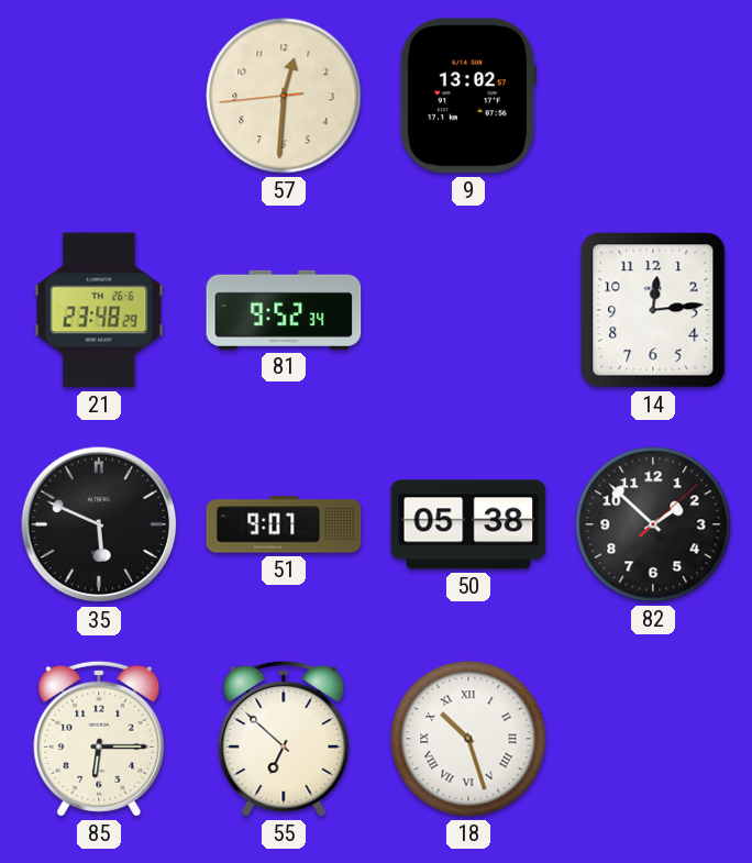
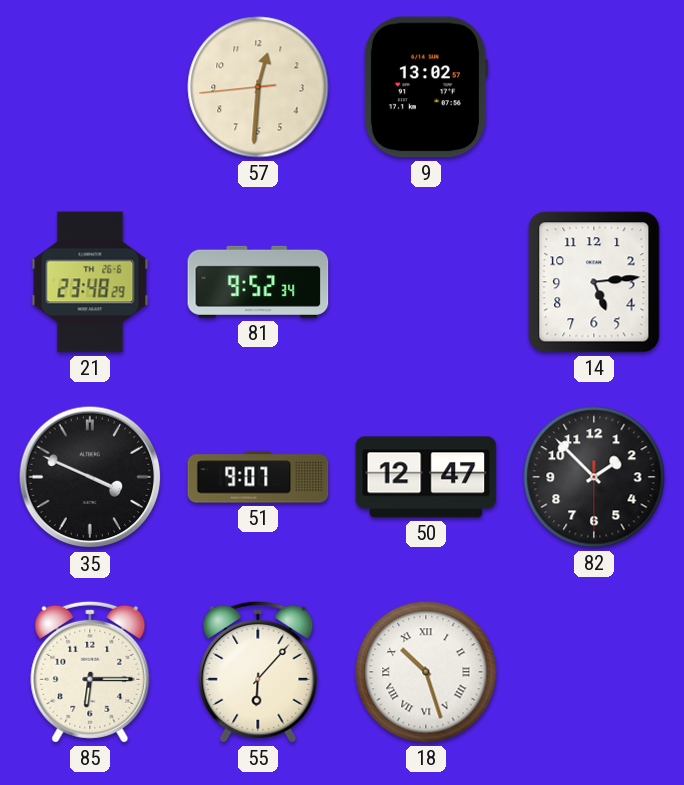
14: 12:14 -> 5:14
35: 5:49 -> 3:49
50: 05:38 -> 12:47
82: 1:52:08 -> 1:52:30
55: 6:52 -> 6:07
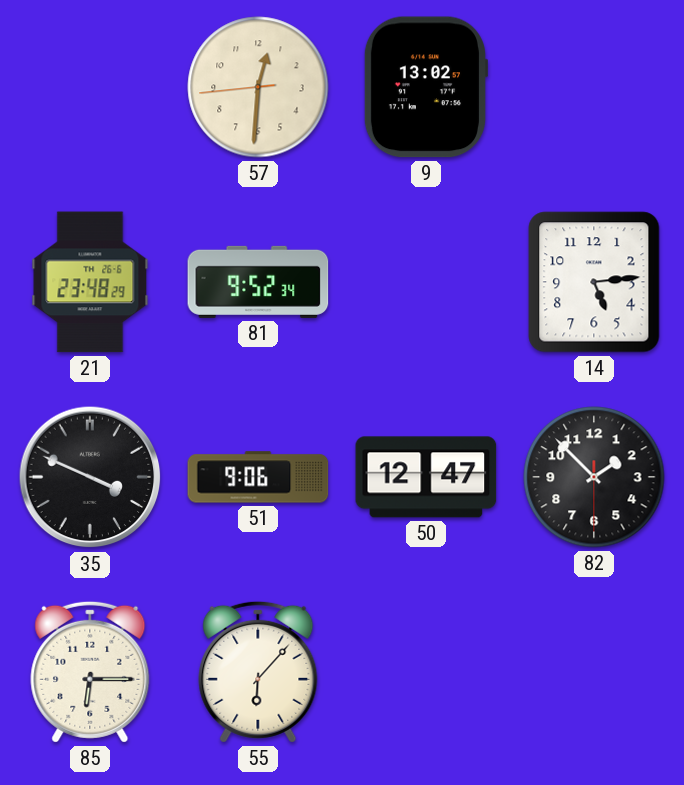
51: 9:07 -> 9:06
18: 10:27 -> none
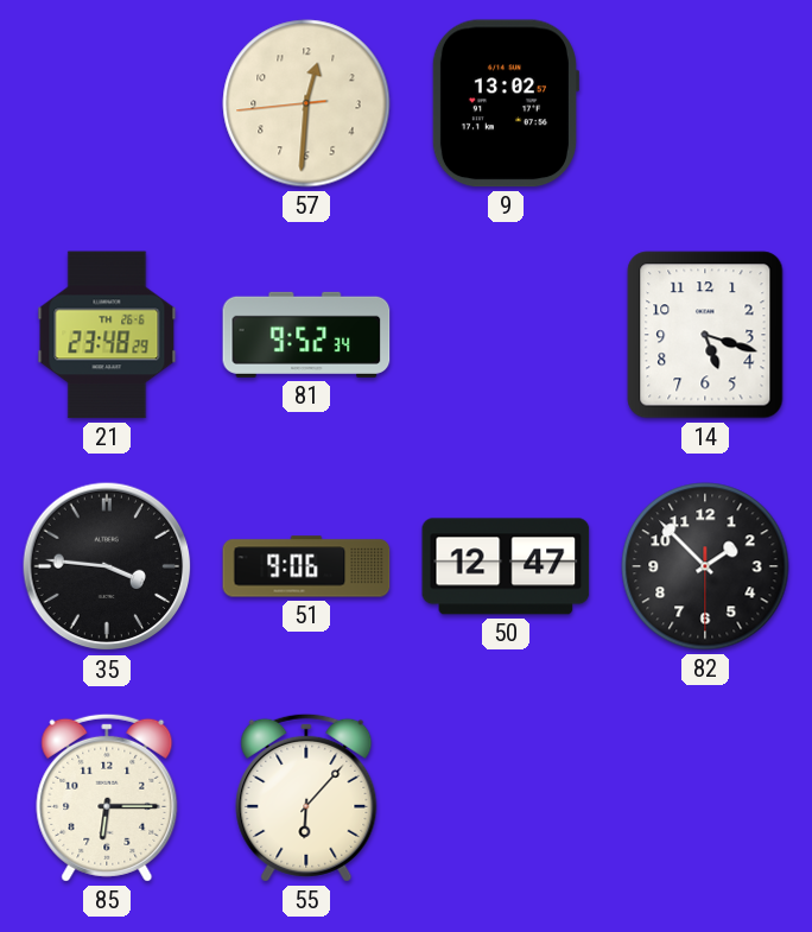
14: 5:14 -> 5:18
35: 3:49 -> 3:46
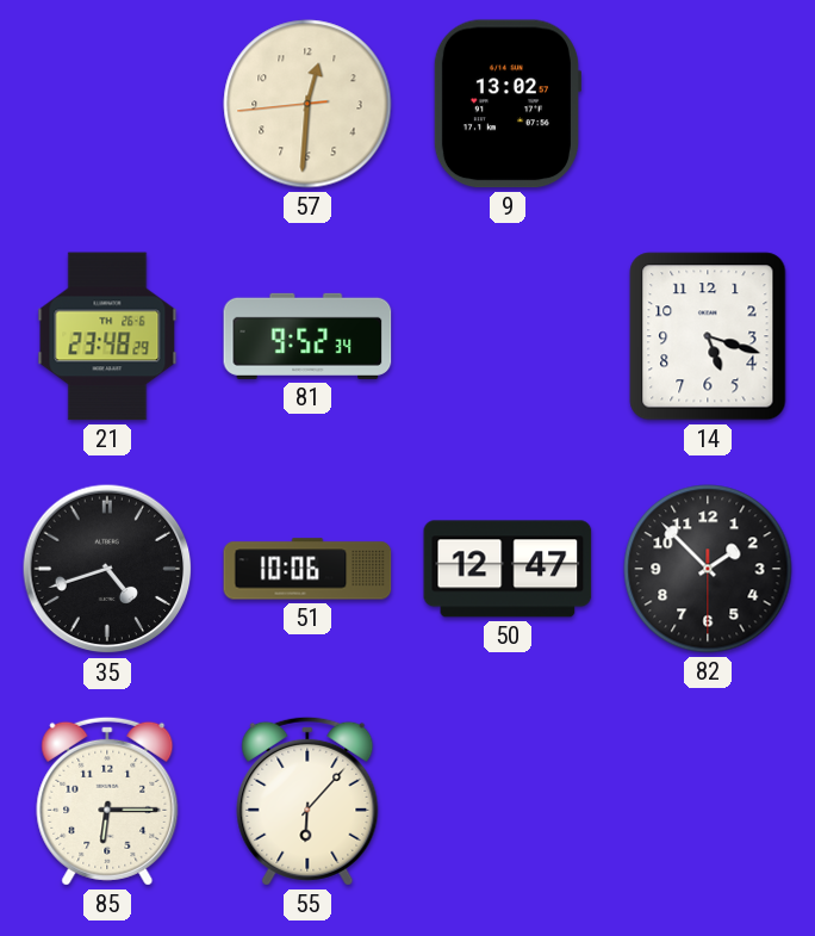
35: 3:46 -> 4:42
51: 9:06 -> 10:06
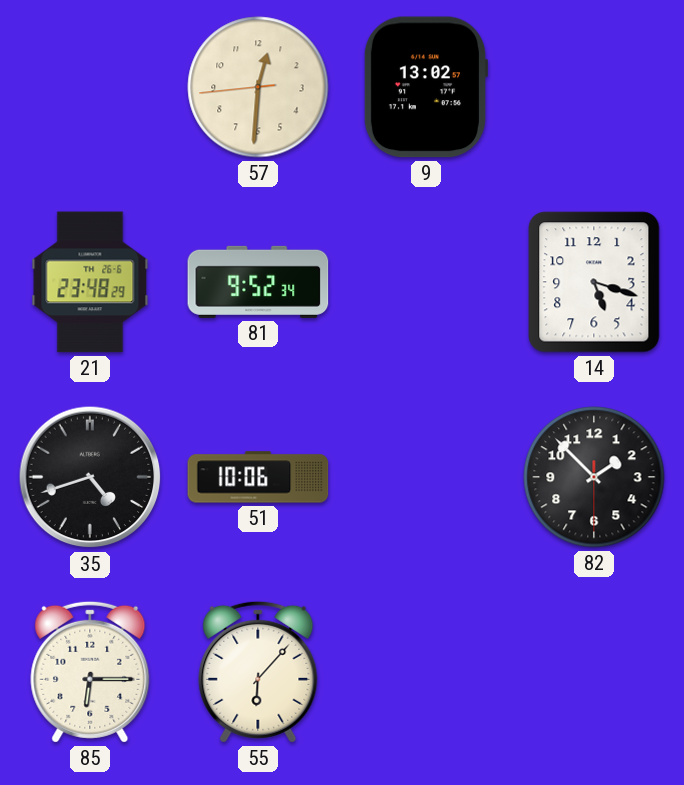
50: 12:47 -> none
